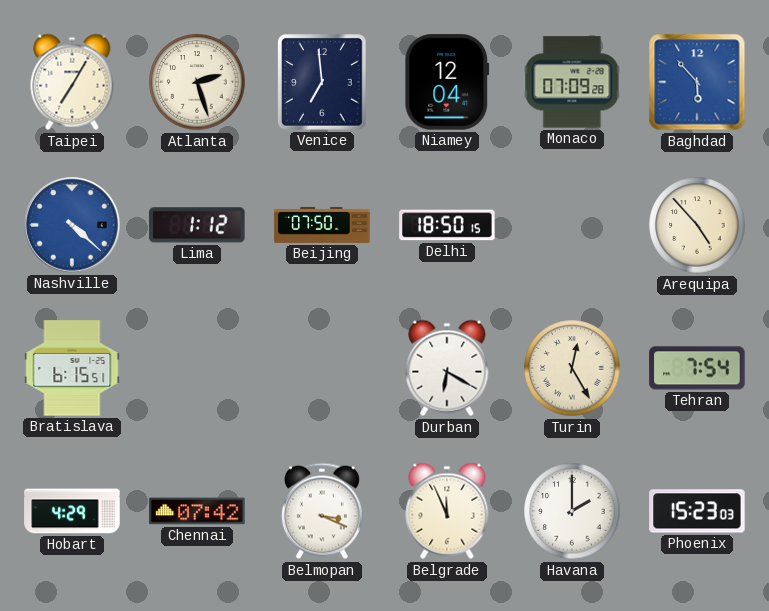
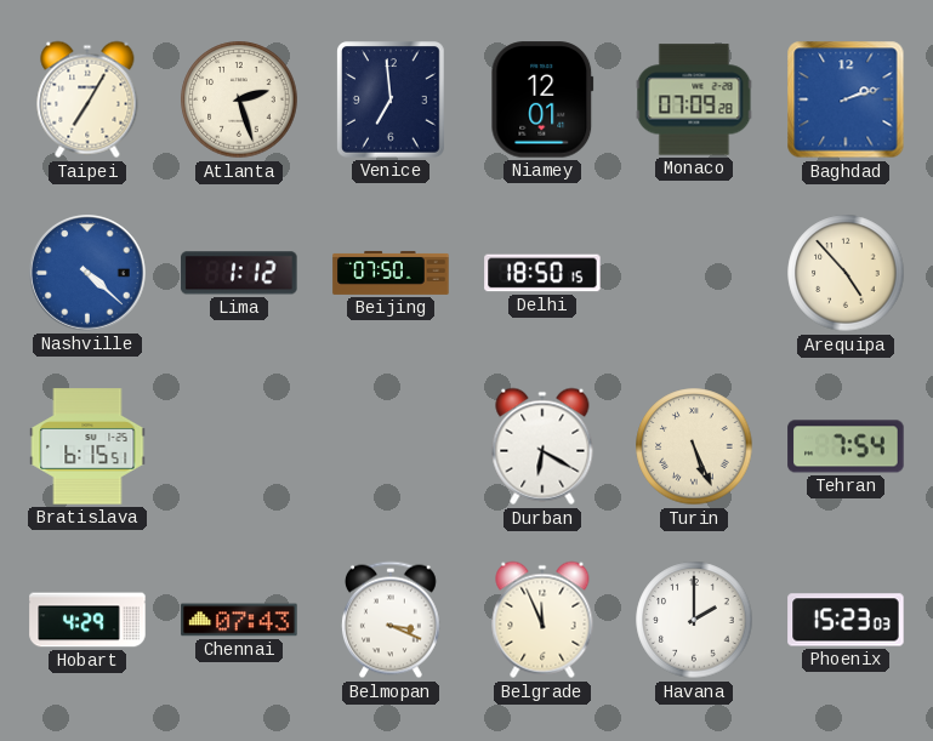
Niamey: 12:04 -> 12:01
Baghdad: 5:53 -> 2:12
Turin: 12:25 -> 5:26
Chennai: 07:42 -> 07:43
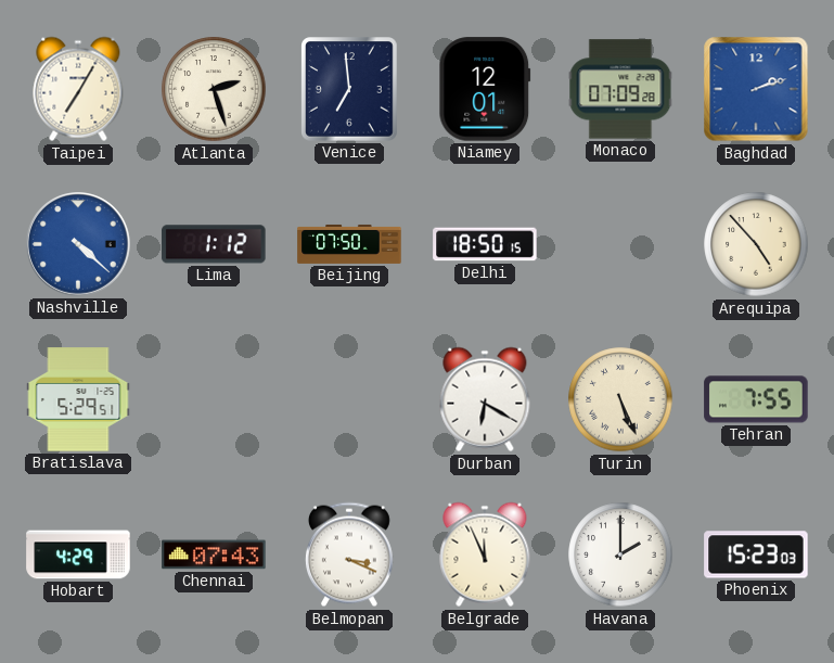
Bratislava: 6:15 -> 5:29
Tehran: 7:54 -> 7:55
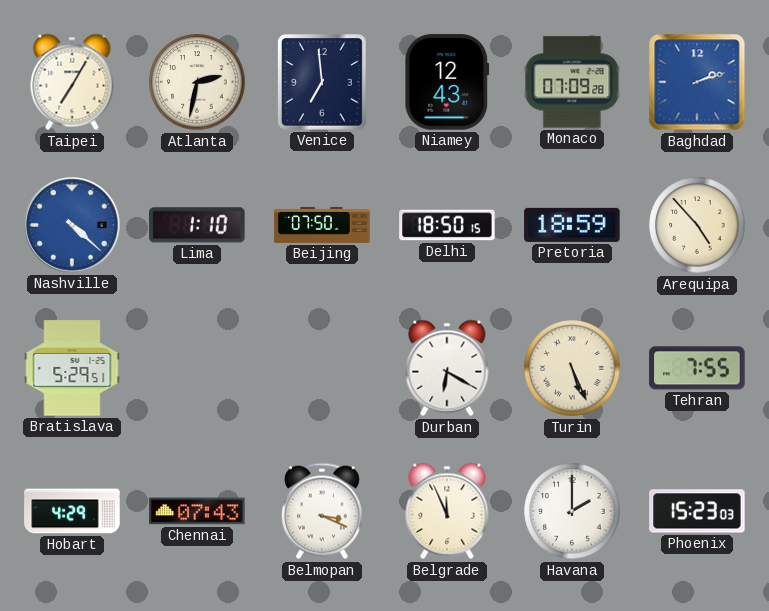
Atlanta: 2:27 -> 2:32
Niamey: 12:01 -> 12:43
Lima: 1:12 -> 1:10
Pretoria: none -> 18:59
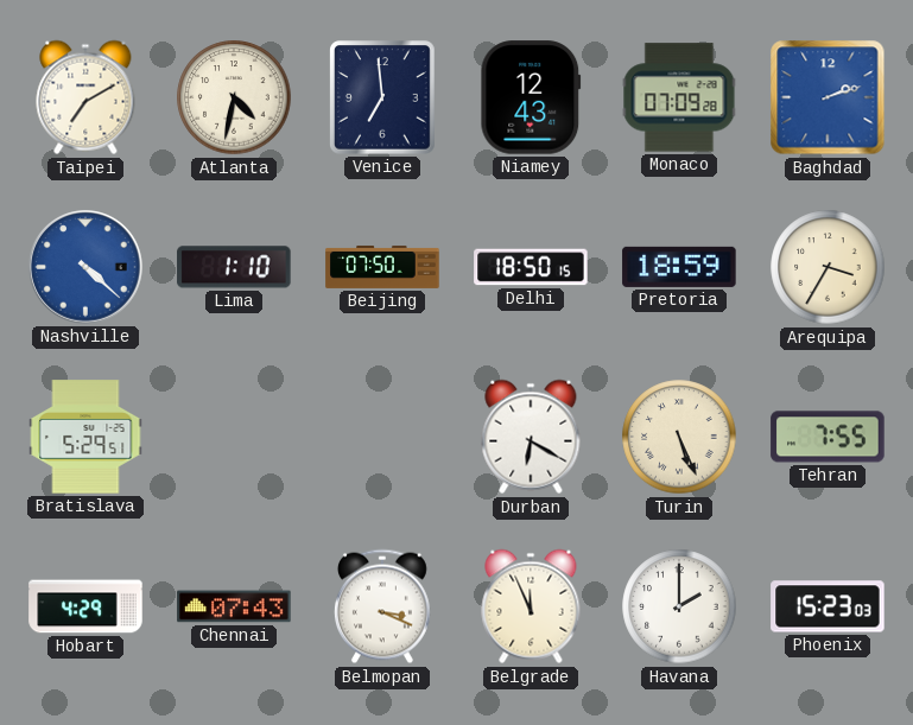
Taipei: 7:05 -> 7:10
Atlanta: 2:32 -> 4:32
Arequipa: 4:53 -> 3:35
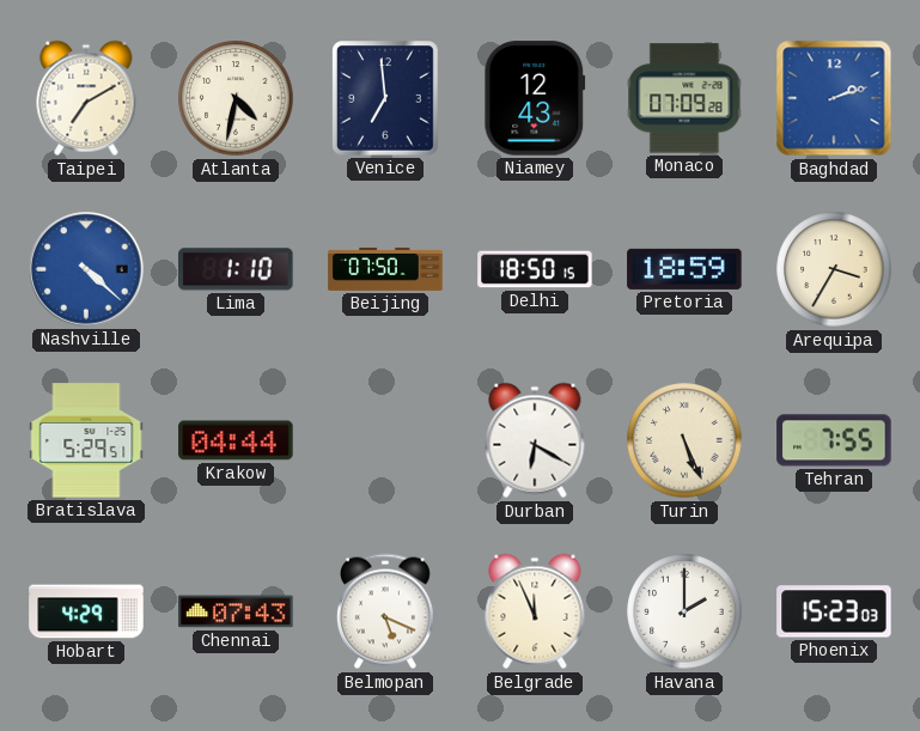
Krakow: none -> 04:44
Belmopan: 3:19 -> 5:19
